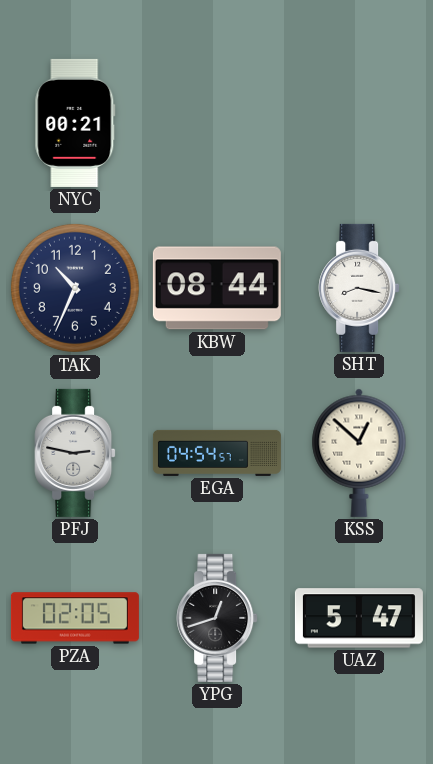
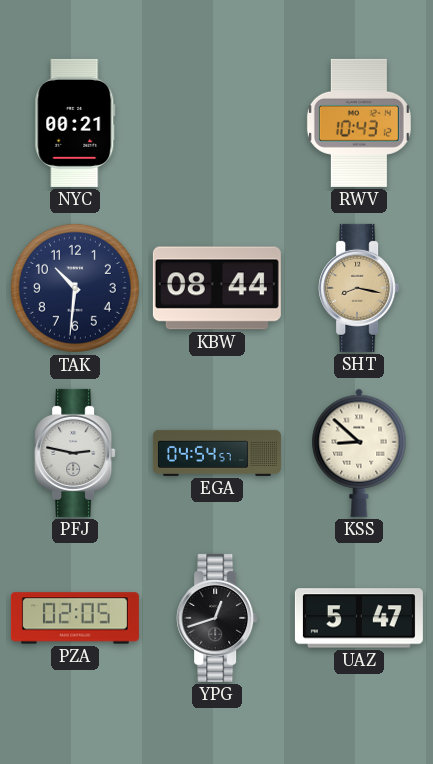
RWV: none -> 10:43
TAK: 10:34 -> 10:31
SHT dial: white -> champagne
KSS: 12:52 -> 8:52
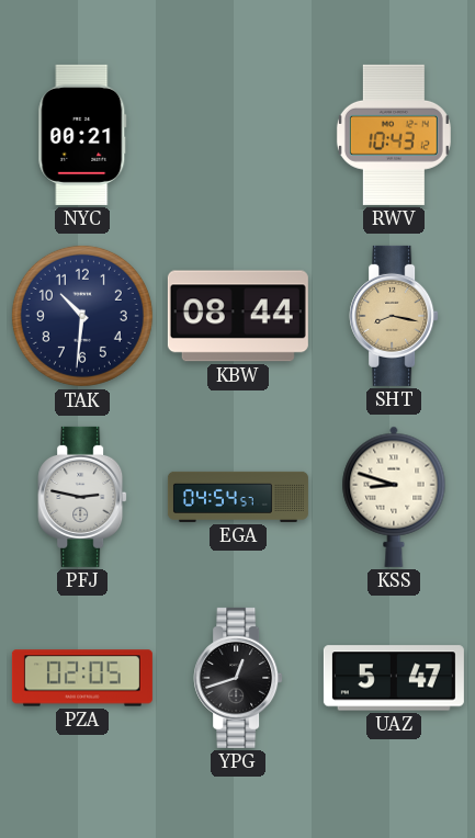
KSS: 8:52 -> 8:48
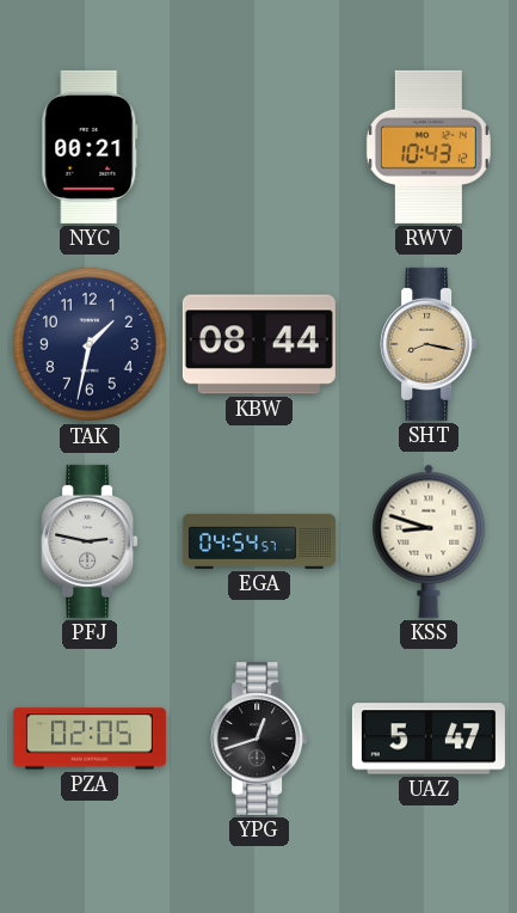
TAK: 10:31 -> 1:32
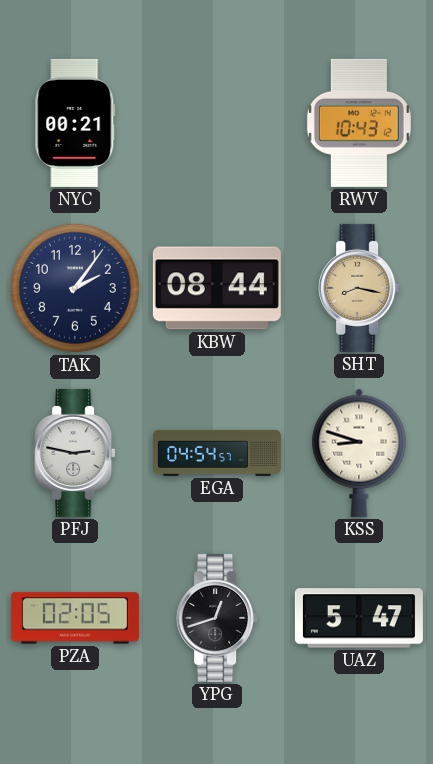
TAK: 1:32 -> 2:06
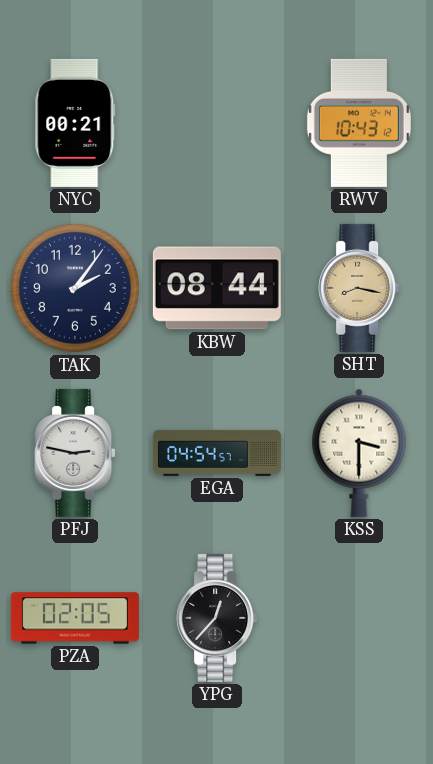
KSS: 8:48 -> 3:30
YPG: 12:42 -> 12:37
UAZ: 5:47 -> none
